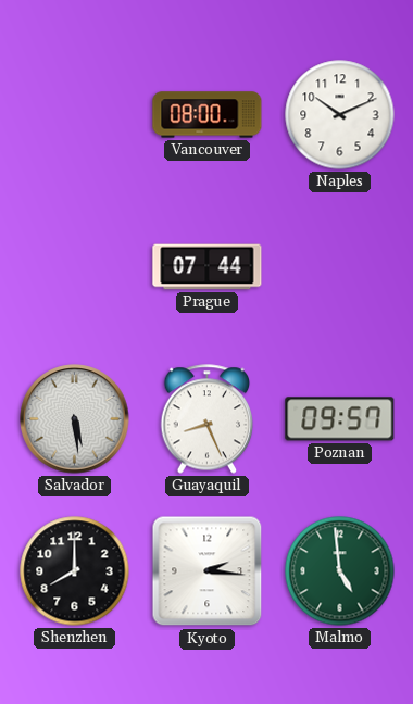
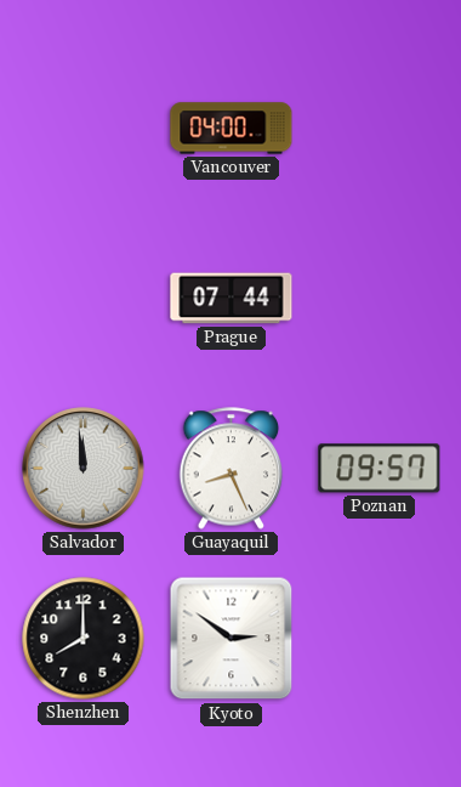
Vancouver: 08:00 -> 04:00
Naples: 10:11 -> none
Salvador: 5:29 -> 11:59
Kyoto: 2:16 -> 2:51
Malmo: 4:59 -> none
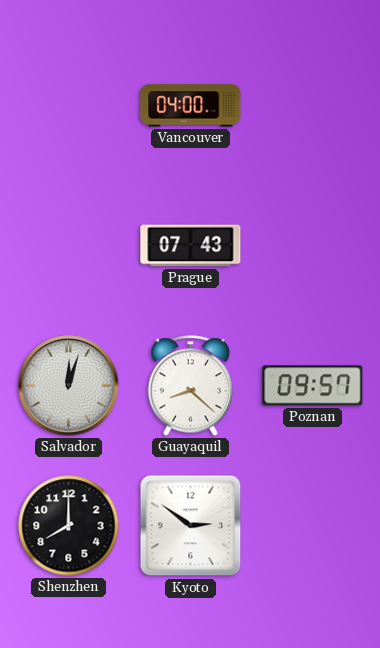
Prague: 07:44 -> 07:43
Salvador: 11:59 -> 12:03
Guayaquil: 8:26 -> 8:22
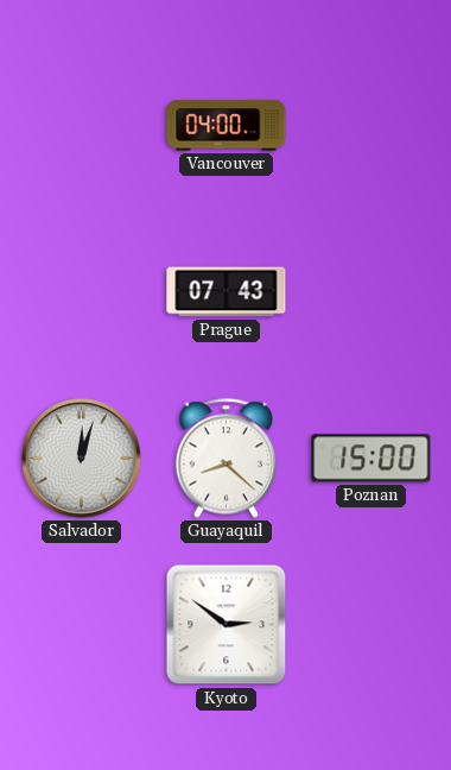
Poznan: 09:57 -> 15:00
Shenzhen: 8:00 -> none
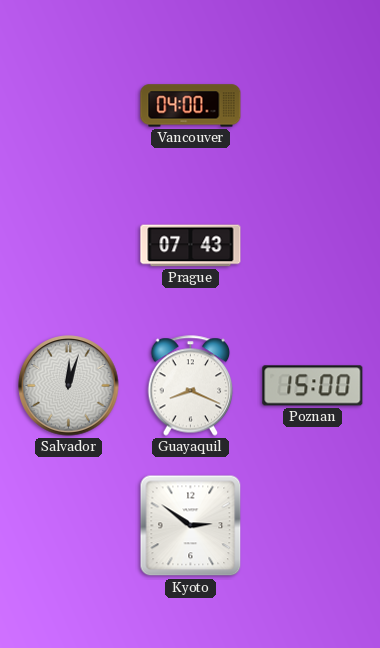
Guayaquil: 8:22 -> 8:19
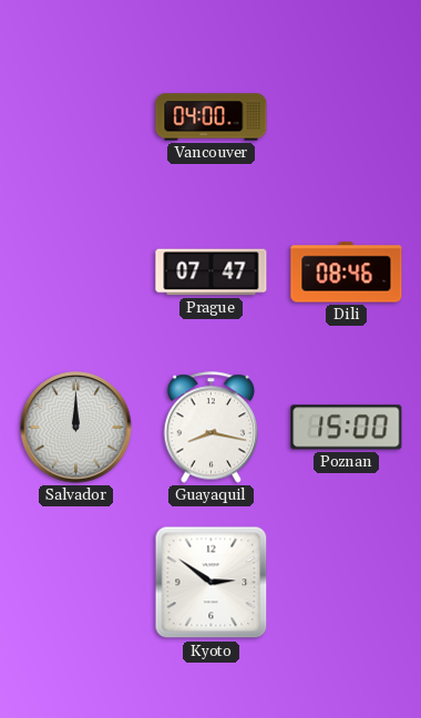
Prague: 07:43 -> 07:47
Dili: none -> 08:46
Salvador: 12:03 -> 12:00
Guayaquil: 8:19 -> 8:17
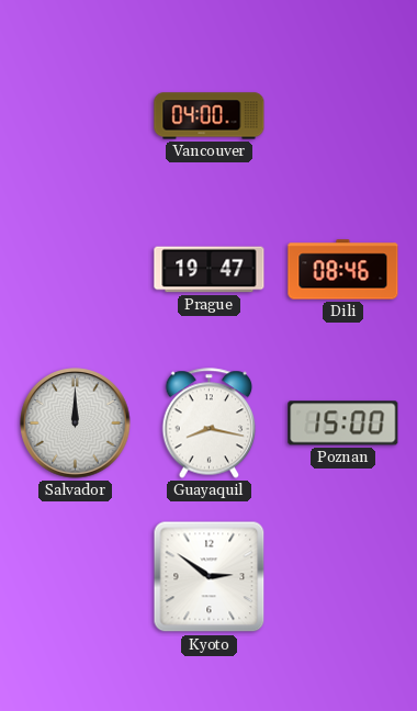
Prague: 07:47 -> 19:47
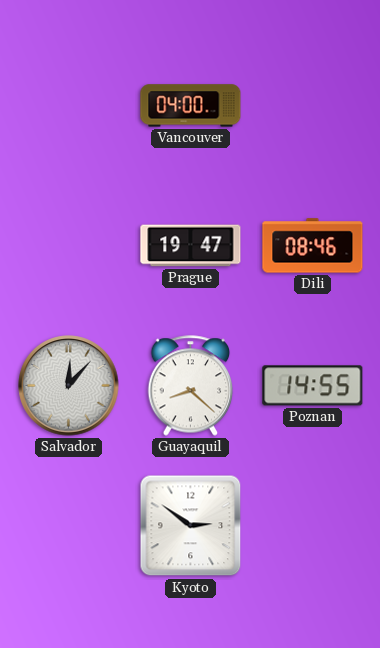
Salvador: 12:00 -> 12:07
Guayaquil: 8:17 -> 8:22
Poznan: 15:00 -> 14:55
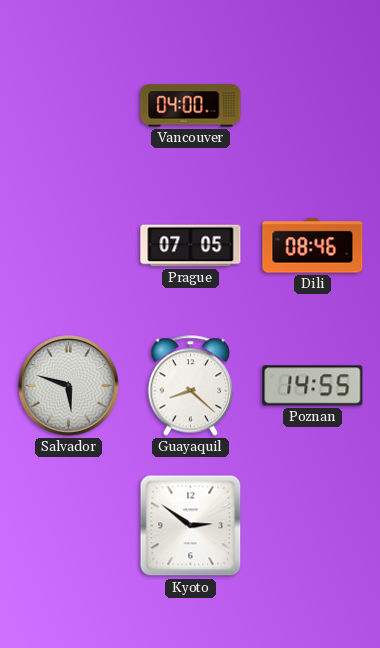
Prague: 19:47 -> 07:05
Salvador: 12:07 -> 5:48
